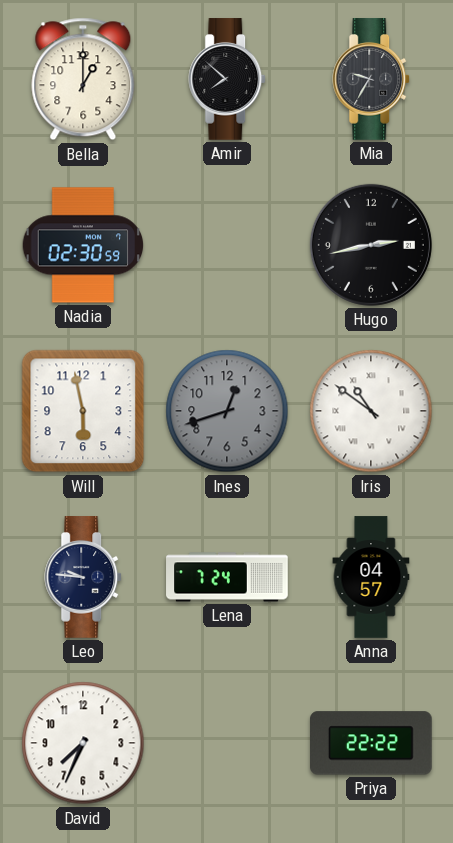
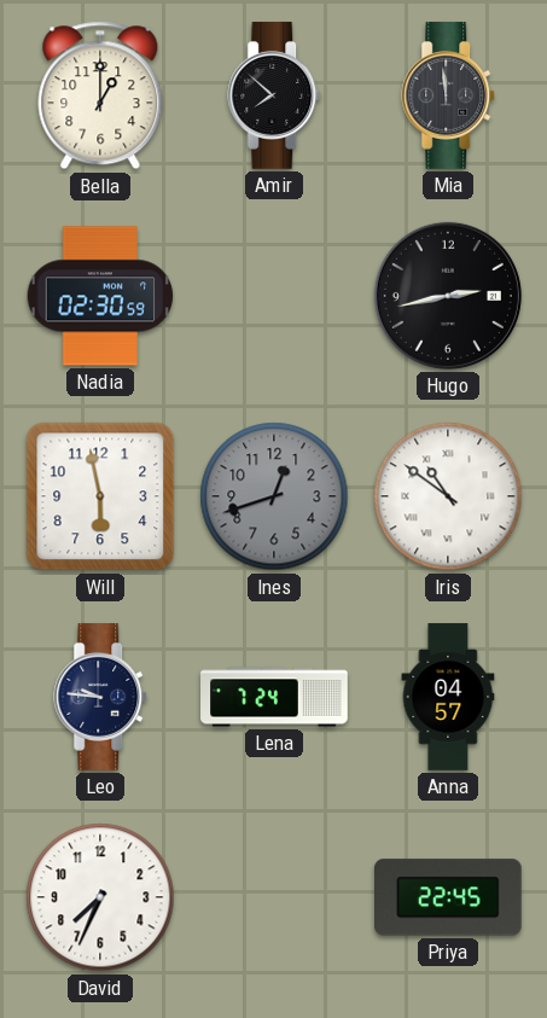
Mia: 9:35 -> 11:59
Priya: 22:22 -> 22:45
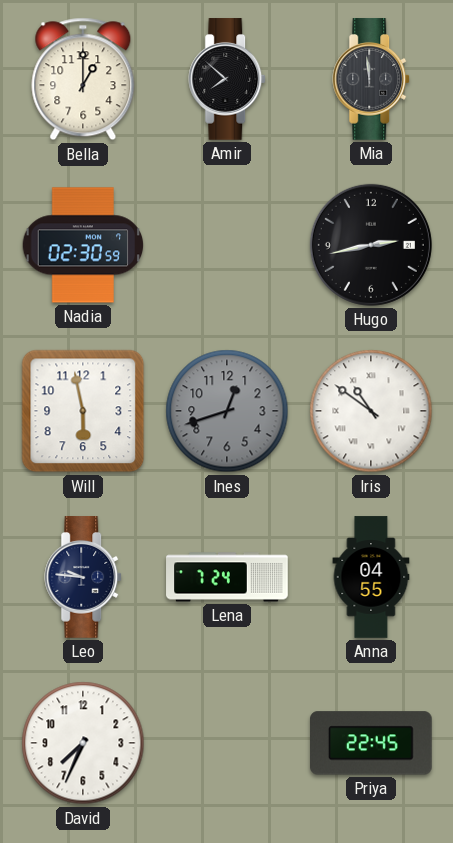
Anna: 04:57 -> 04:55
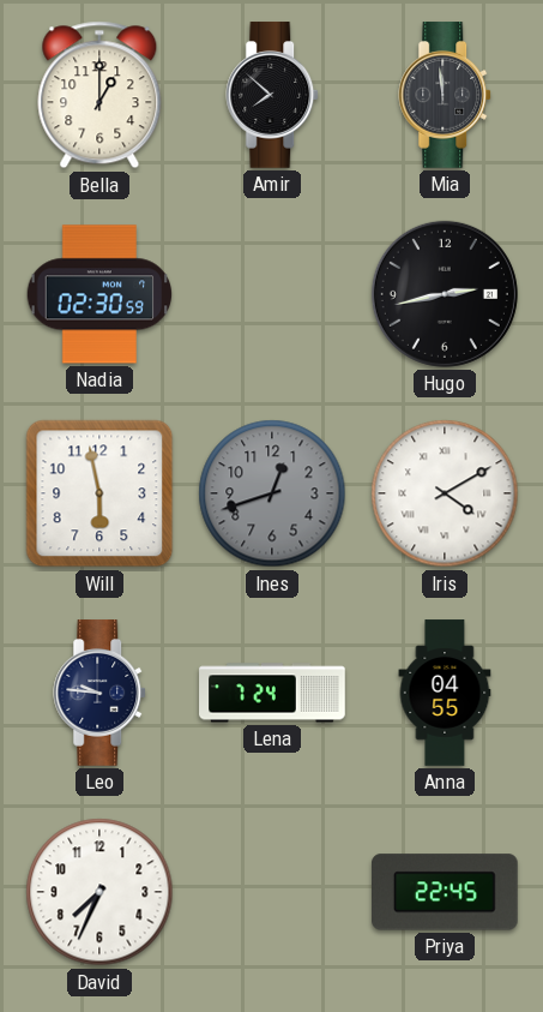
Iris: 10:51 -> 4:10
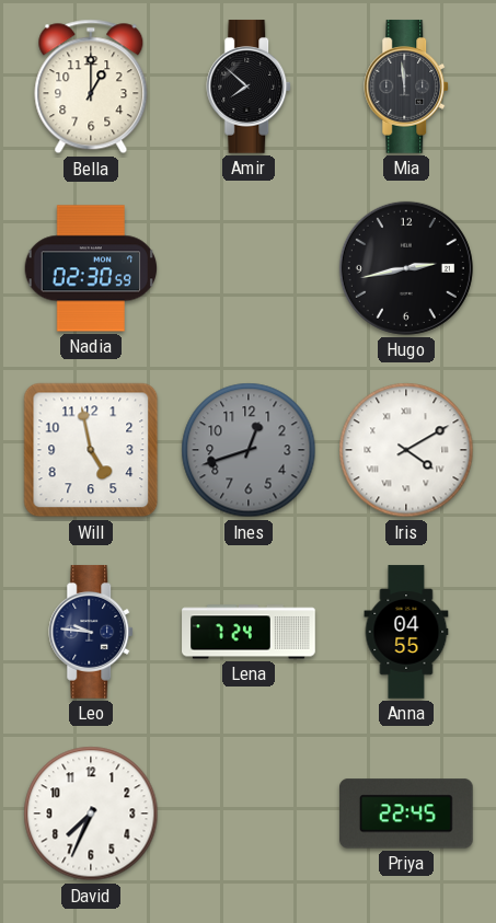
Will: 5:58 -> 4:58
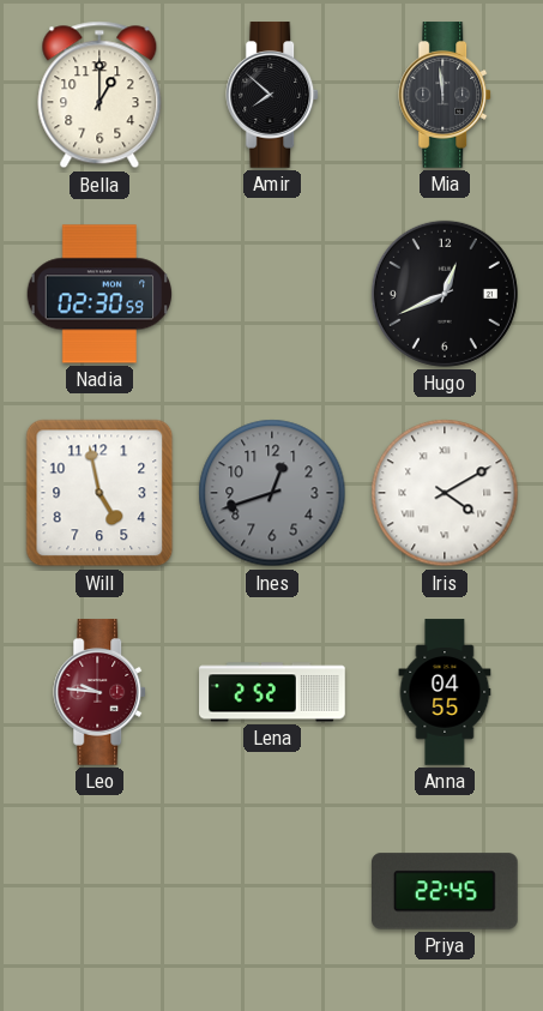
Hugo: 2:43 -> 12:41
Leo dial: navy -> burgundy
Lena: 7:24 -> 2:52
David: 7:34 -> none
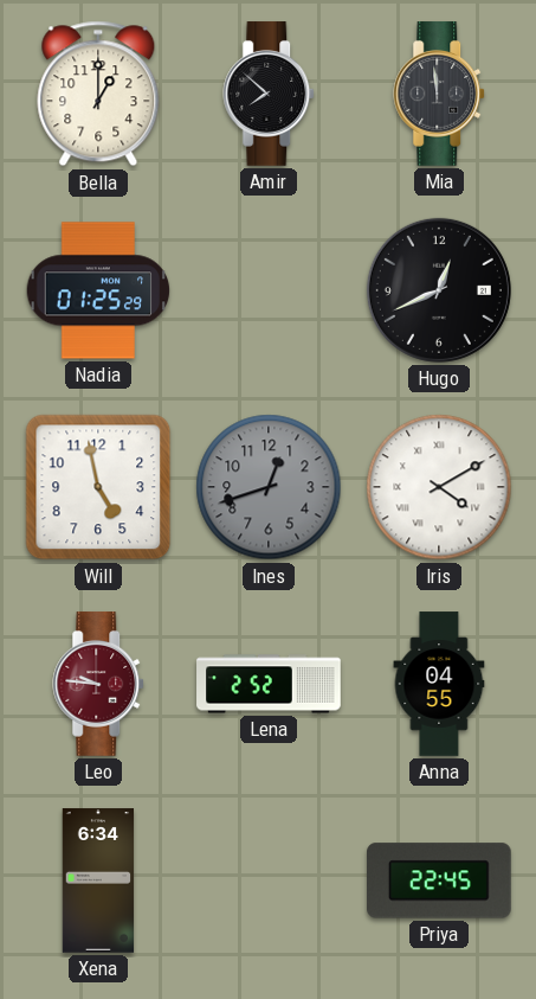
Nadia: 02:30 -> 01:25
Xena: none -> 6:34
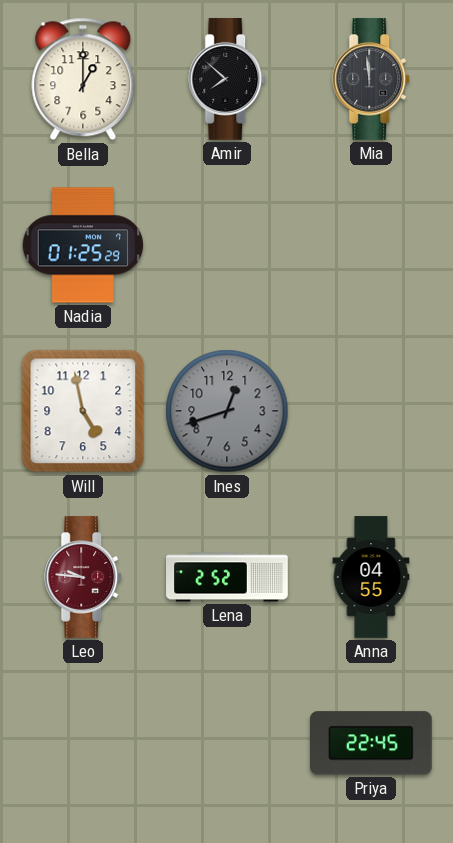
Hugo: 12:41 -> none
Iris: 4:10 -> none
Xena: 6:34 -> none
